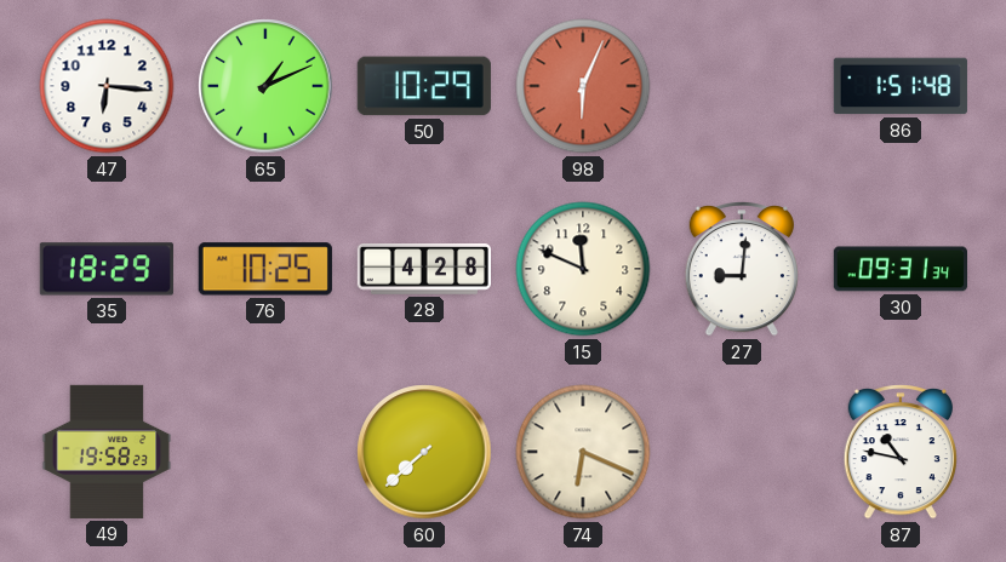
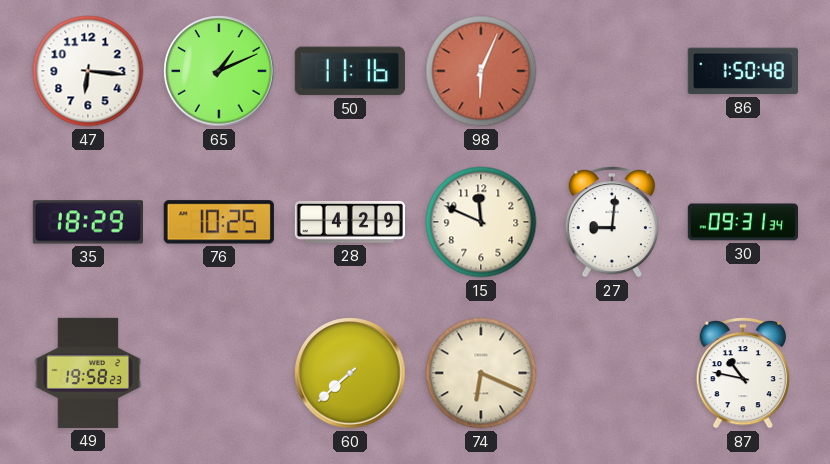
50: 10:29 -> 11:16
86: 1:51 -> 1:50
28: 4:28 -> 4:29
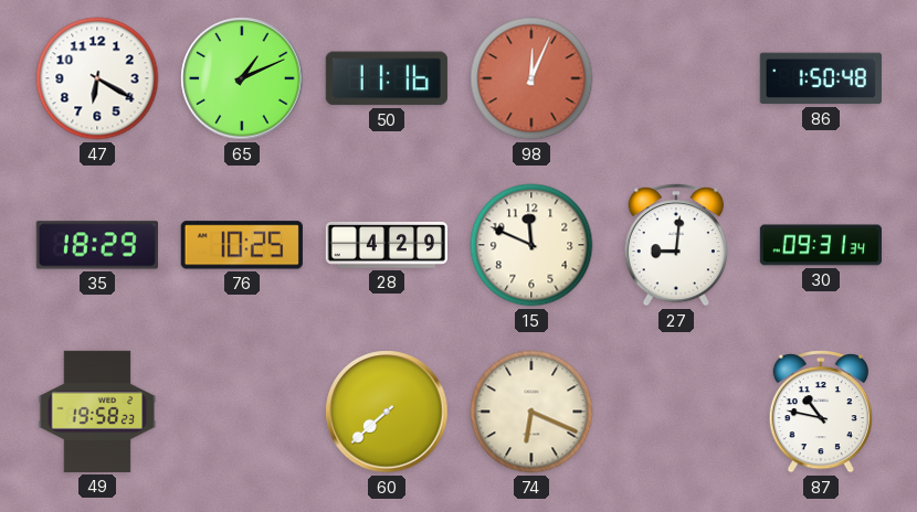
47: 6:16 -> 6:20
98: 6:04 -> 12:04
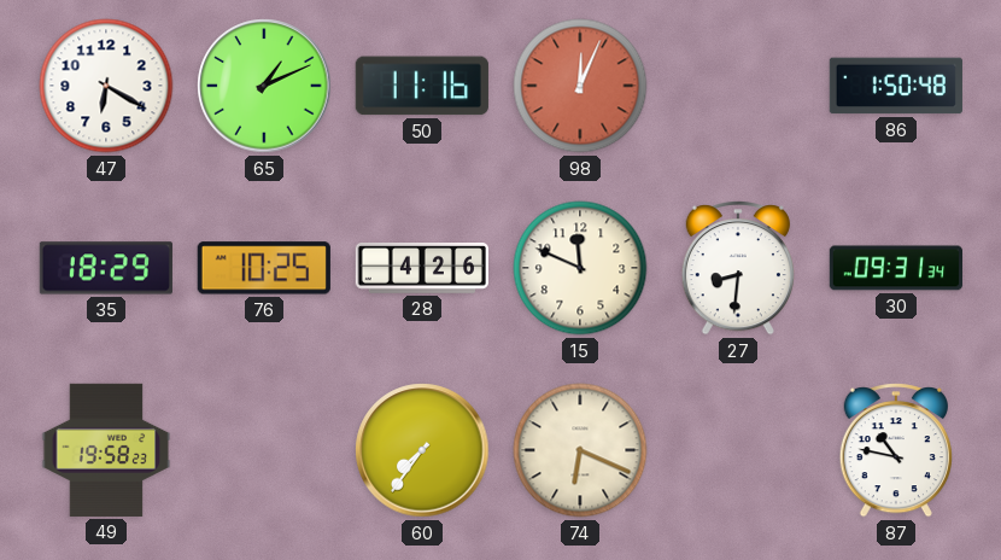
28: 4:29 -> 4:26
27: 9:01 -> 8:31
60: 7:38 -> 7:36
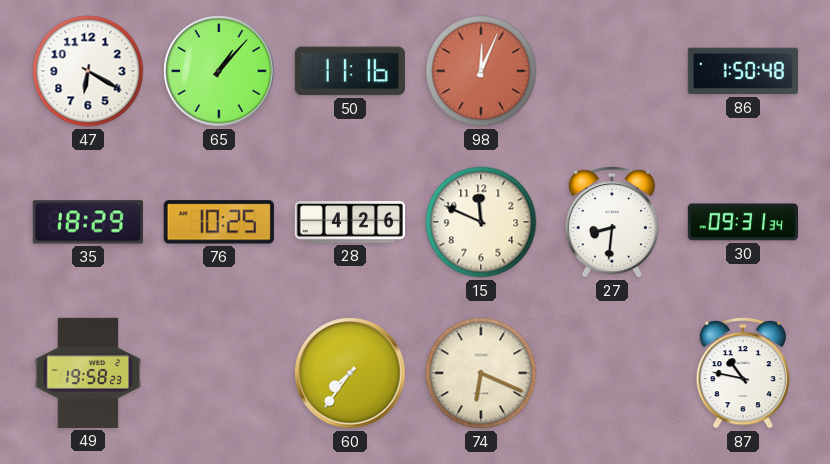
65: 1:11 -> 1:07
